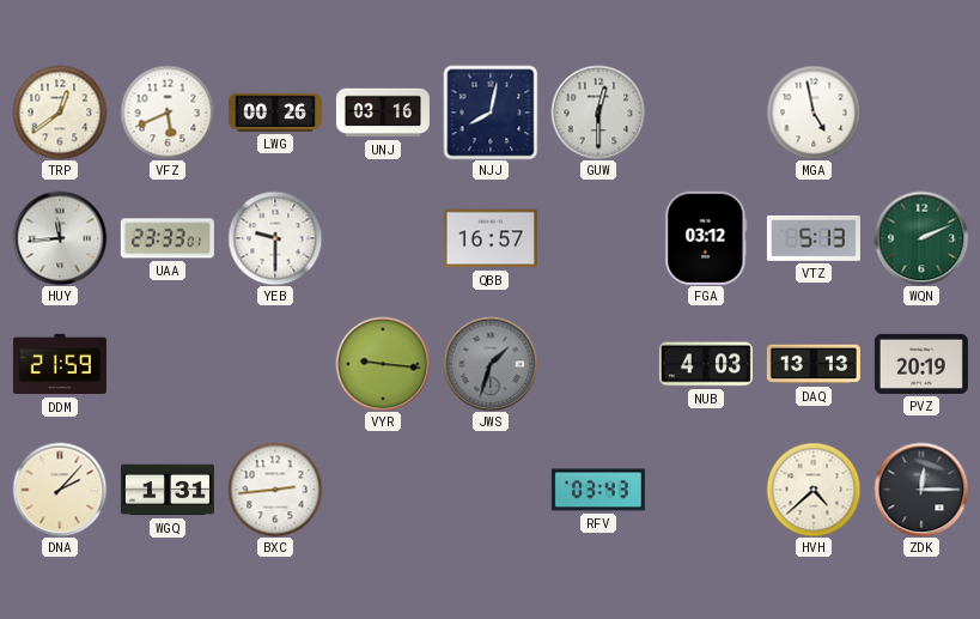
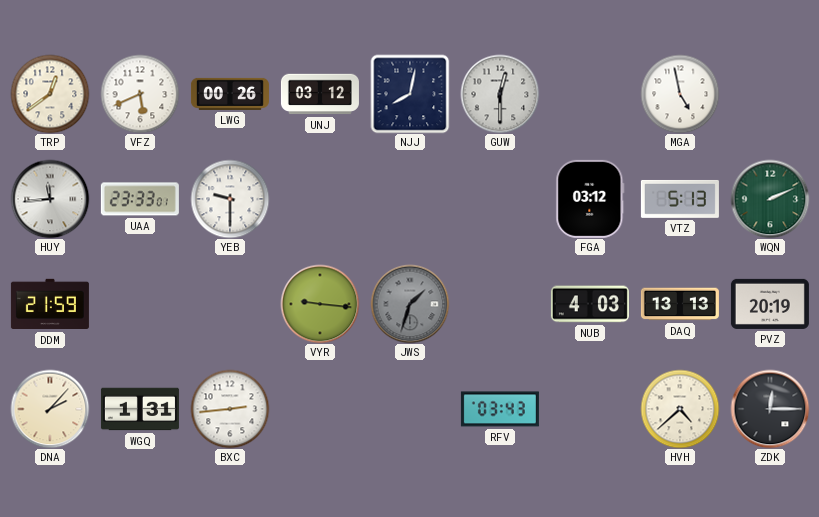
UNJ: 03:16 -> 03:12
QBB: 16:57 -> none
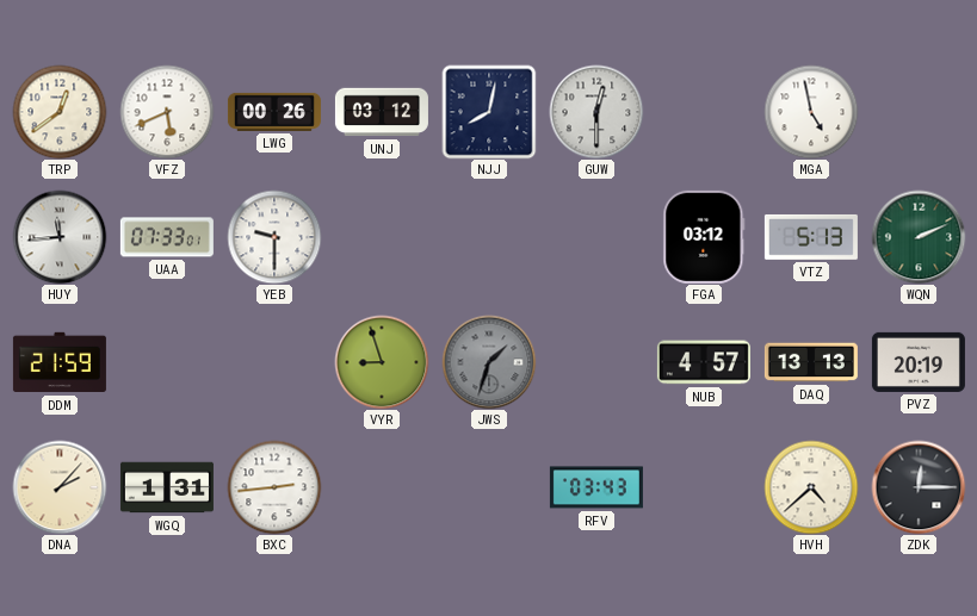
UAA: 23:33 -> 07:33
VYR: 9:16 -> 8:57
NUB: 4:03 -> 4:57
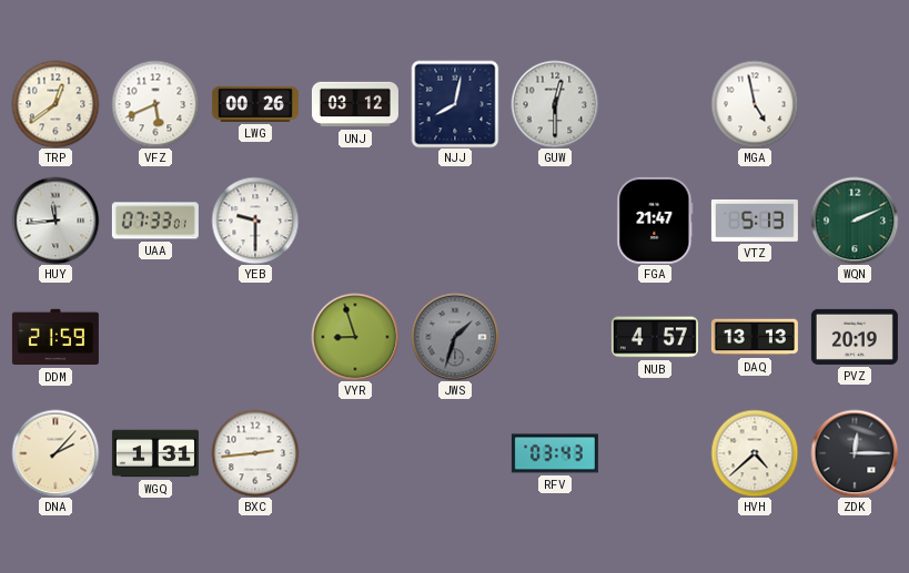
FGA: 03:12 -> 21:47
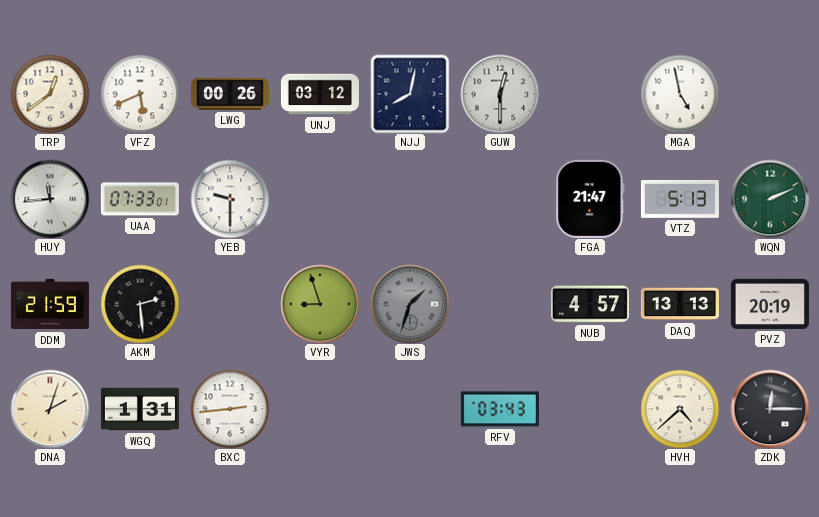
AKM: none -> 2:29
DNA: 2:07 -> 2:03
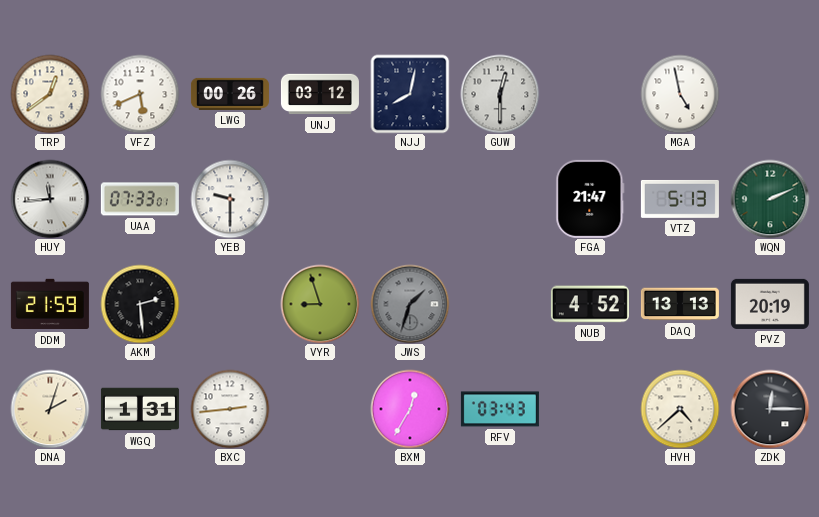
NUB: 4:57 -> 4:52
BXM: none -> 12:35
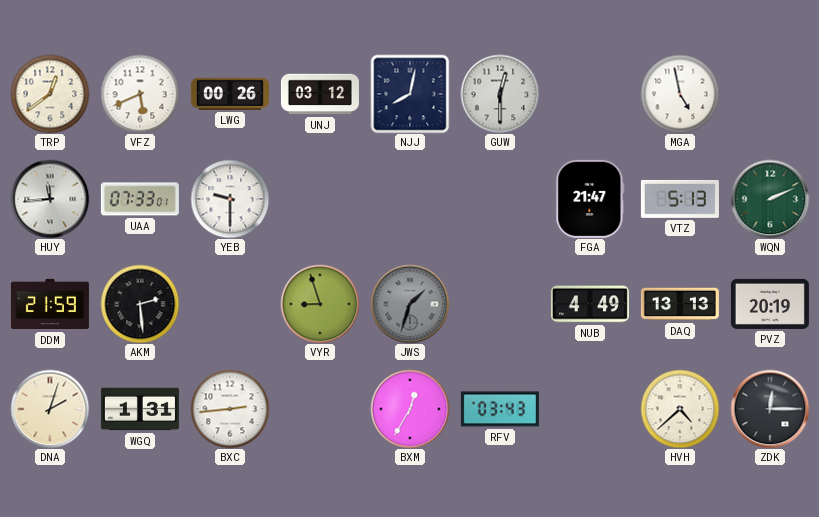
NUB: 4:52 -> 4:49
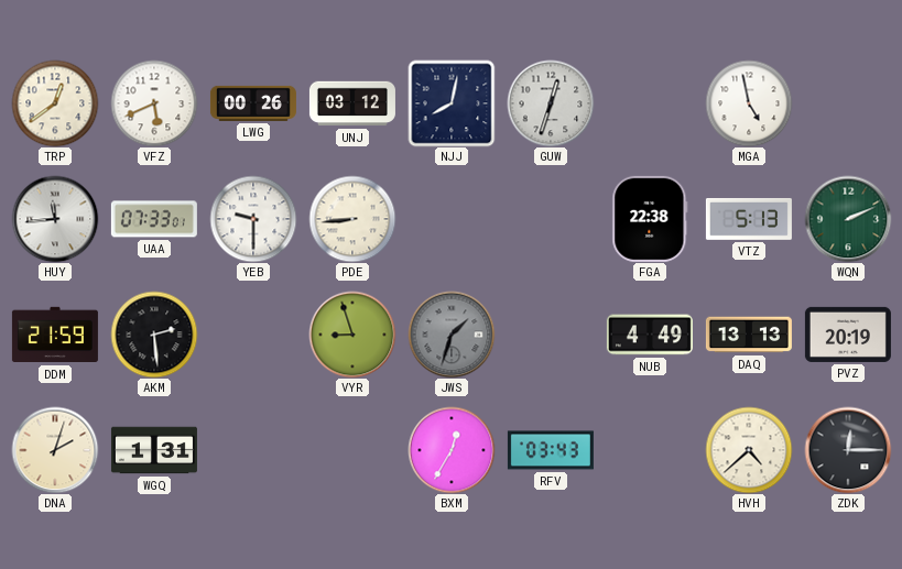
GUW: 12:30 -> 12:33
PDE: none -> 8:44
FGA: 21:47 -> 22:38
BXC: 2:44 -> none
